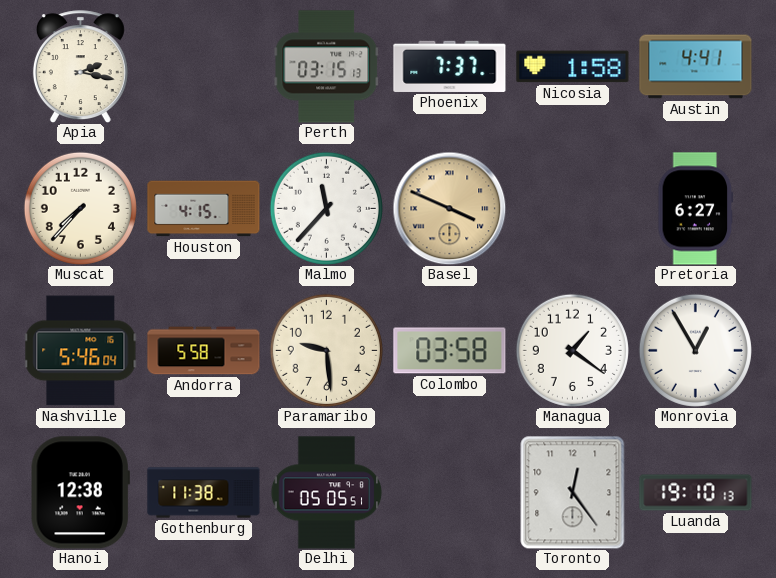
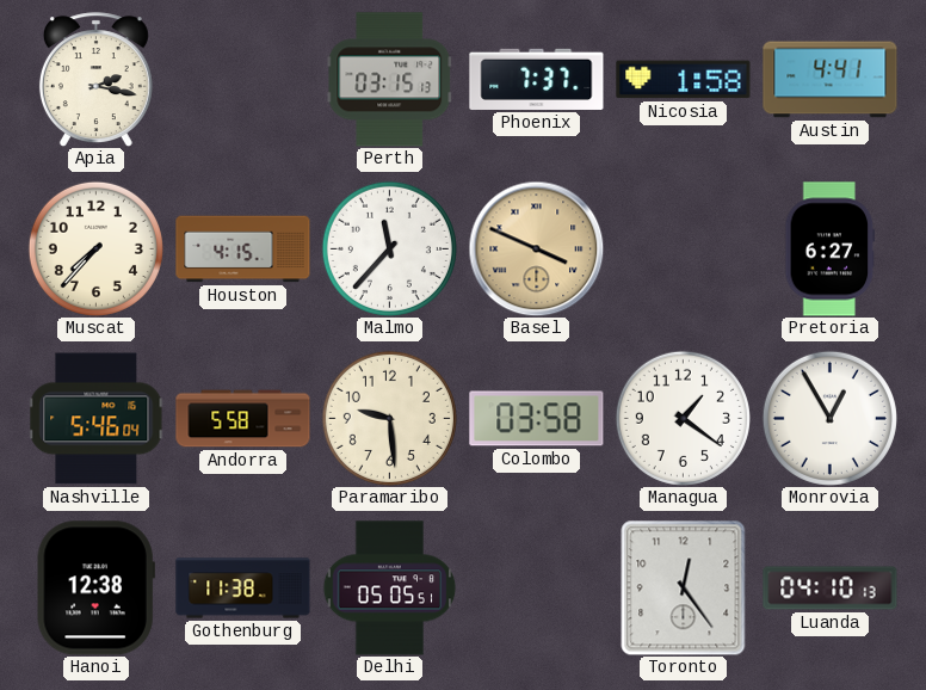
Luanda: 19:10 -> 04:10
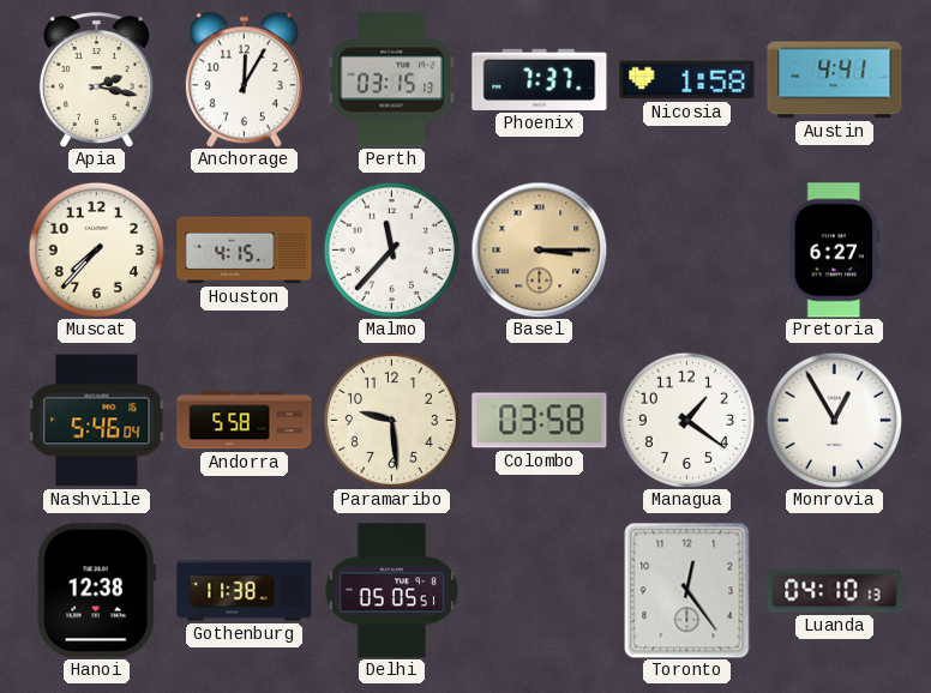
Anchorage: none -> 12:05
Basel: 3:49 -> 3:15
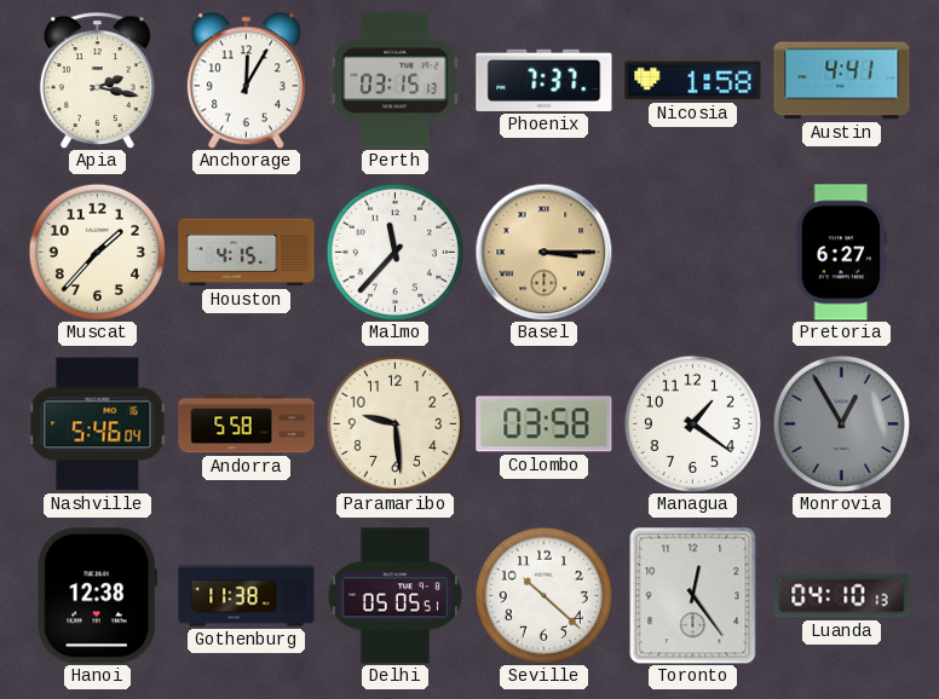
Muscat: 7:37 -> 1:37
Monrovia dial: white -> grey
Seville: none -> 10:22
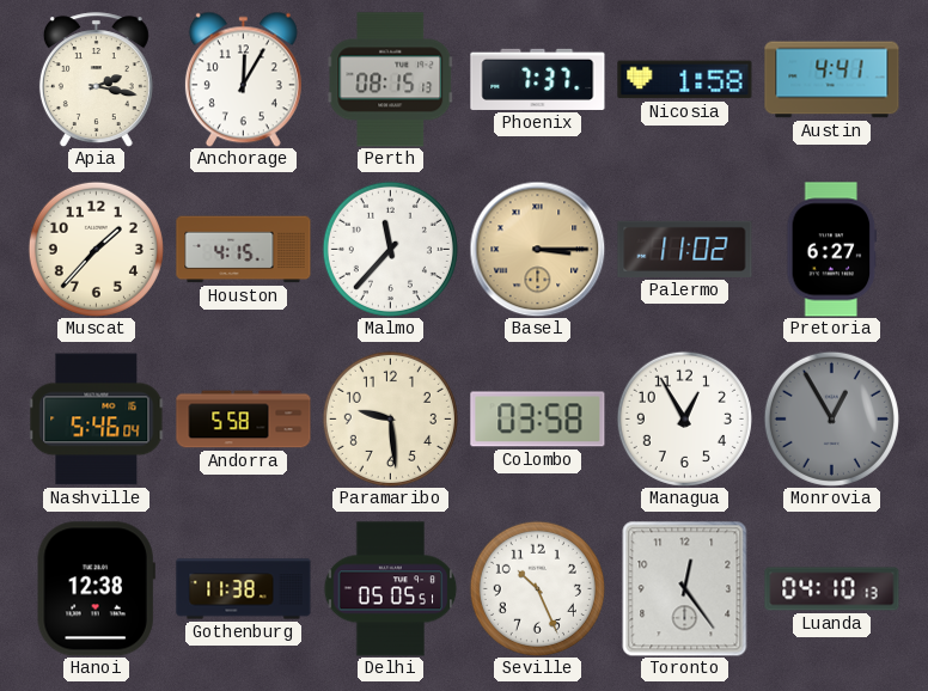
Perth: 03:15 -> 08:15
Palermo: none -> 11:02
Managua: 1:21 -> 12:55
Seville: 10:22 -> 10:26
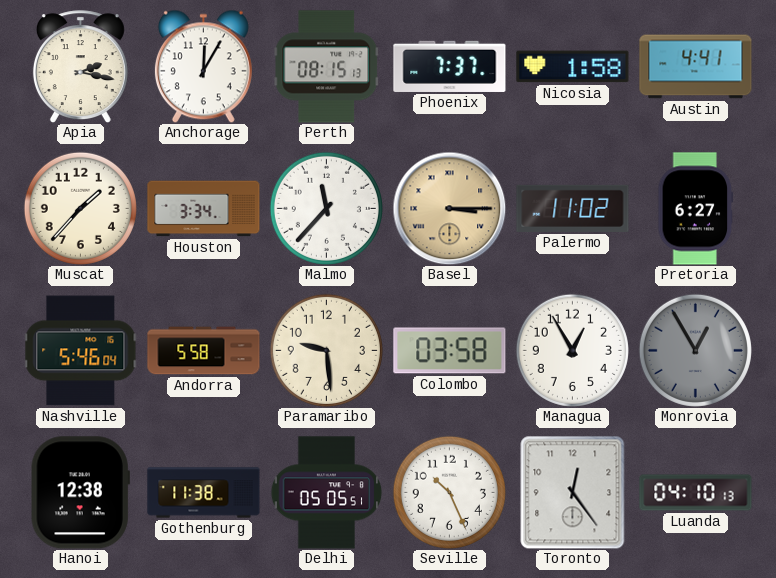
Houston: 4:15 -> 3:34
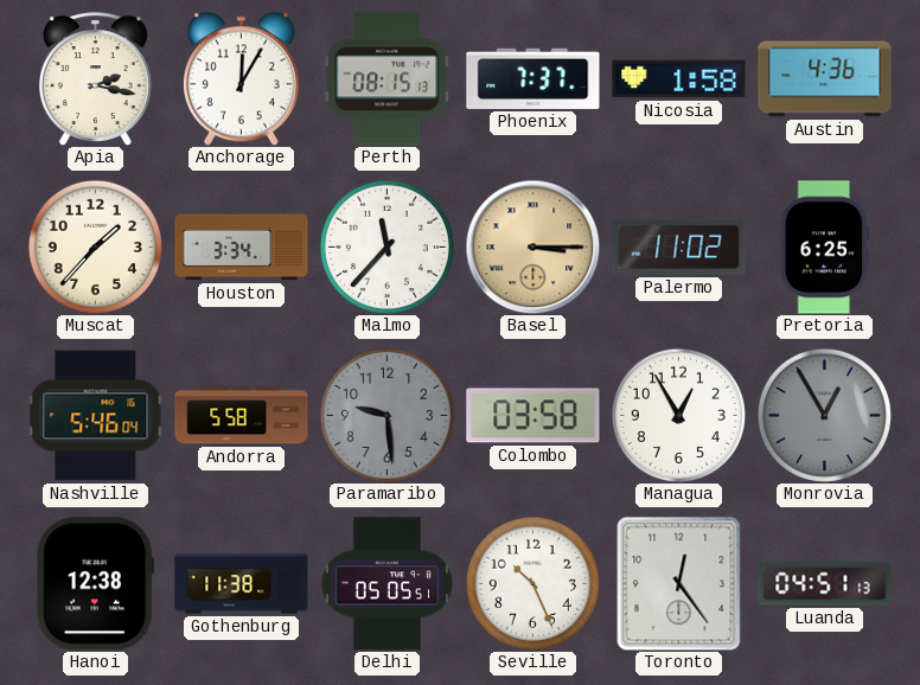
Austin: 4:41 -> 4:36
Pretoria: 6:27 -> 6:25
Paramaribo dial: cream -> grey
Luanda: 04:10 -> 04:51
